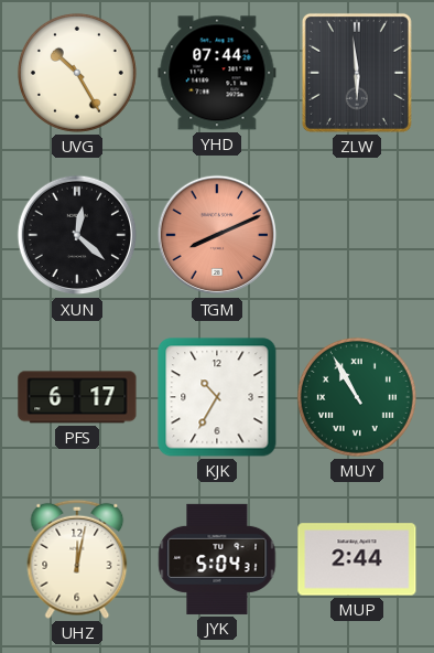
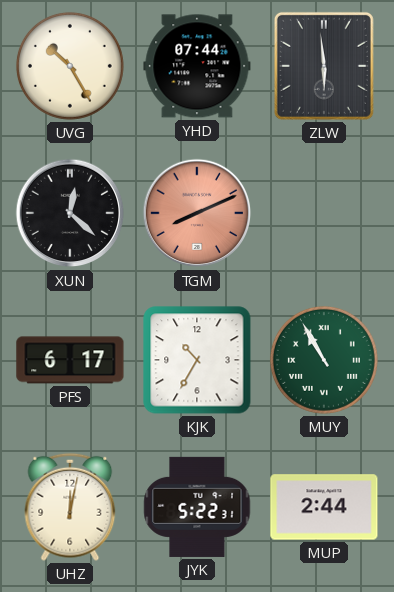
JYK: 5:04 -> 5:22
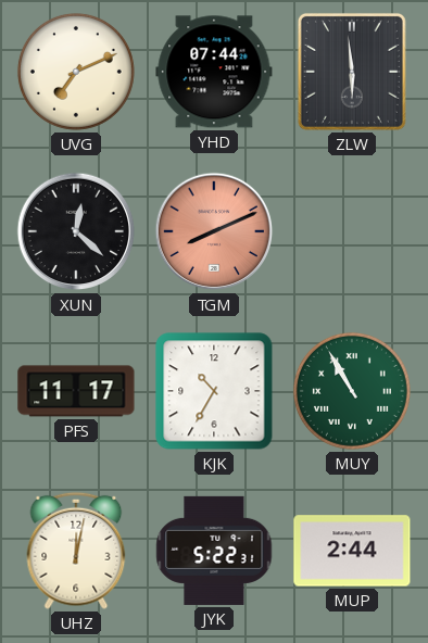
UVG: 10:25 -> 7:11
PFS: 6:17 -> 11:17
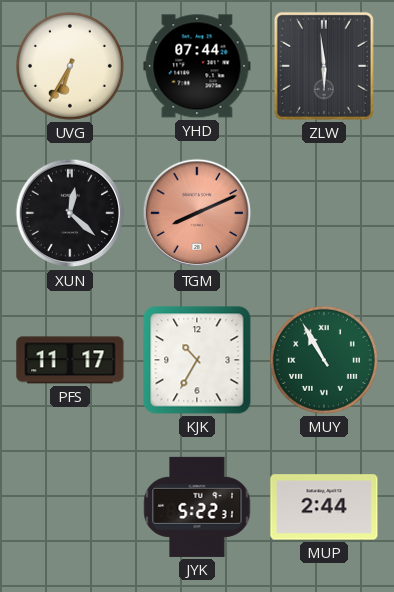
UVG: 7:11 -> 6:35
UHZ: 12:02 -> none
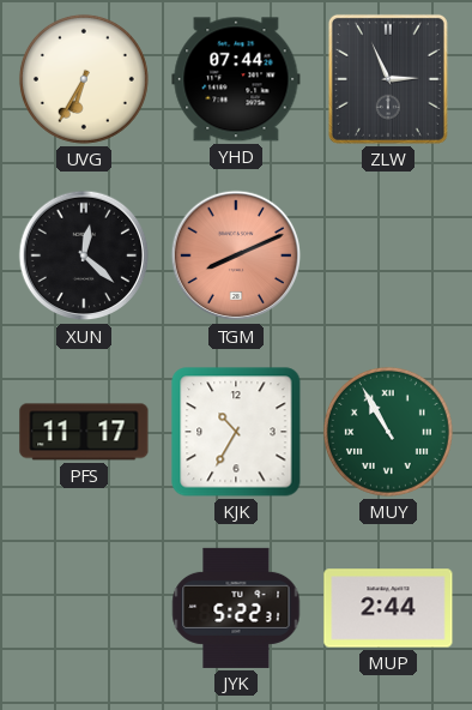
ZLW: 5:59 -> 2:56
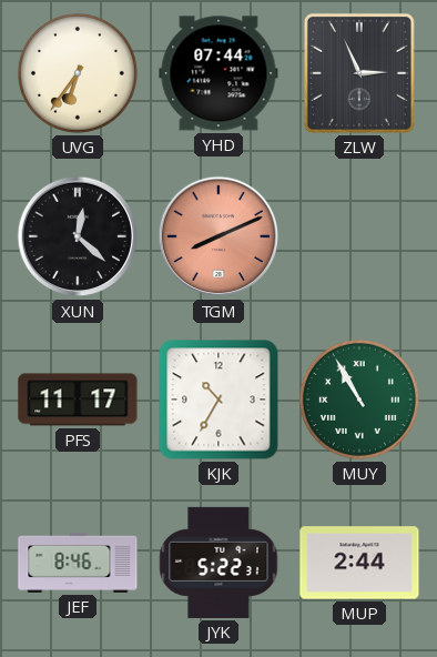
UVG: 6:35 -> 6:36
JEF: none -> 8:46
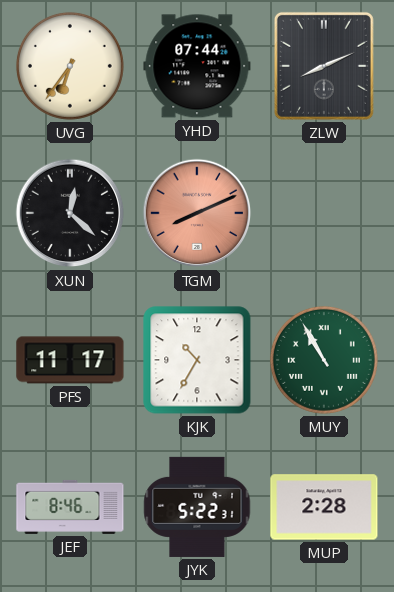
ZLW: 2:56 -> 8:11
MUP: 2:44 -> 2:28
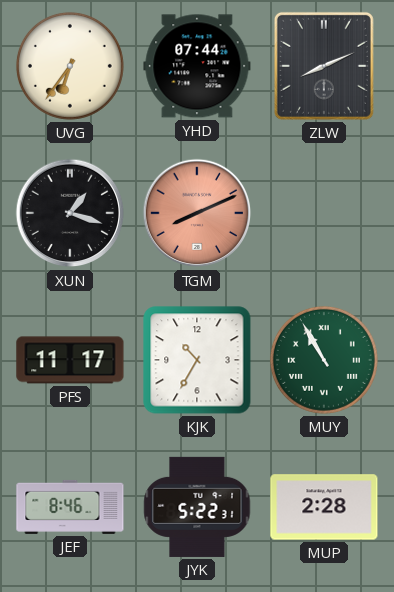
XUN: 12:22 -> 1:18
